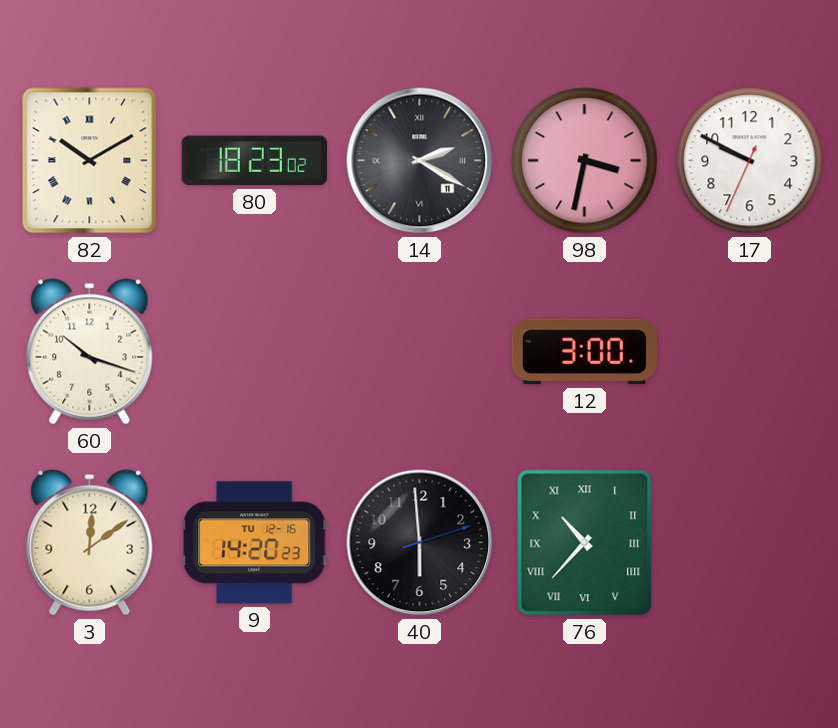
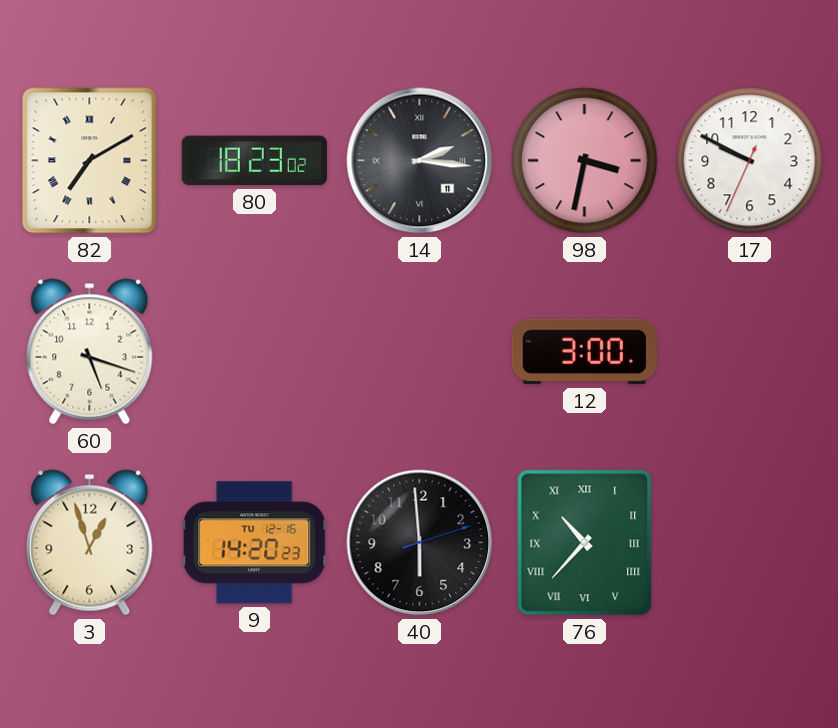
82: 10:10 -> 7:10
14: 2:20 -> 2:16
60: 10:18 -> 5:18
3: 12:09 -> 12:57
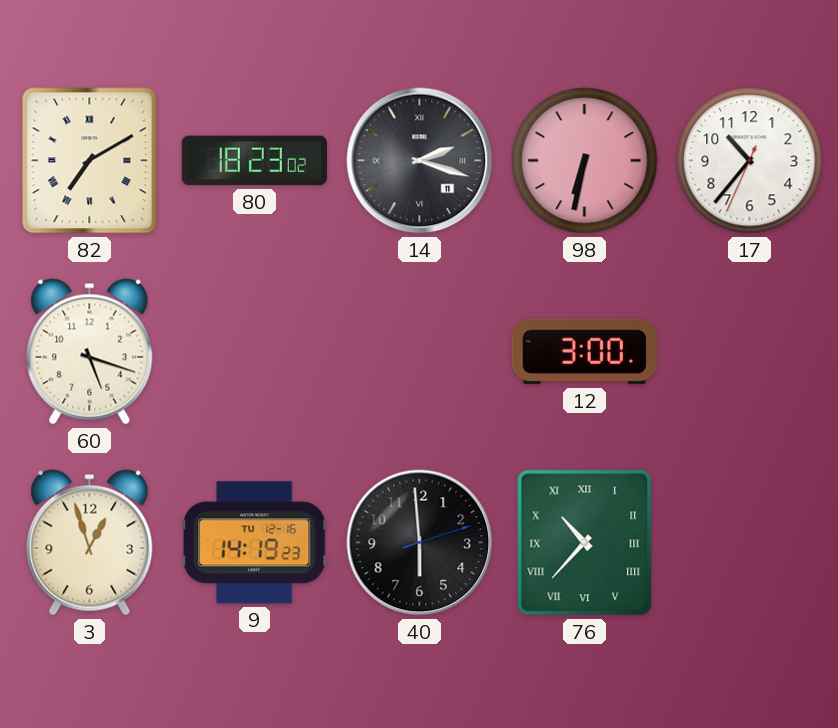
14: 2:16 -> 2:18
98: 3:32 -> 6:32
17: 9:49 -> 10:36
9: 14:20 -> 14:19
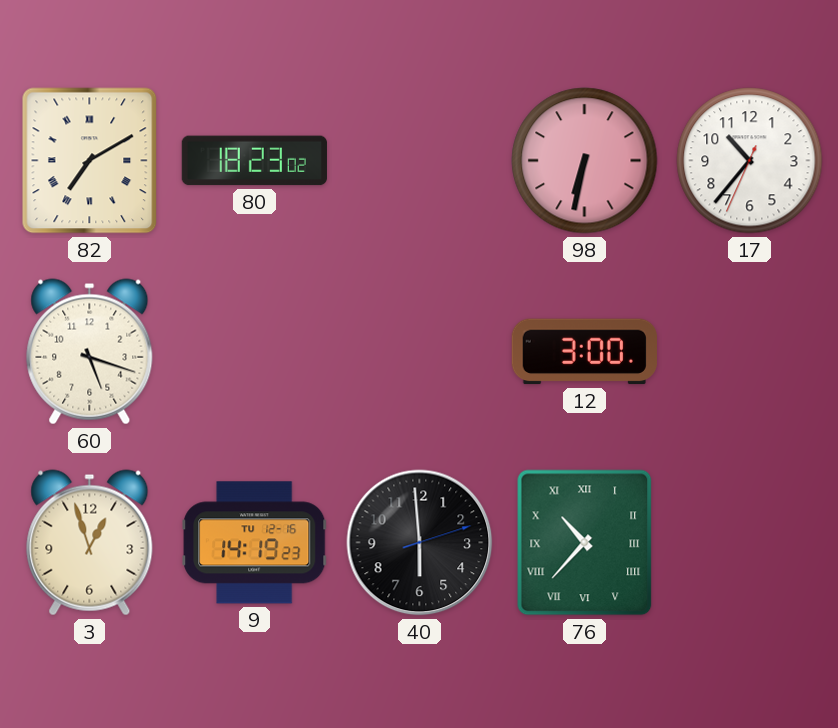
14: 2:18 -> none
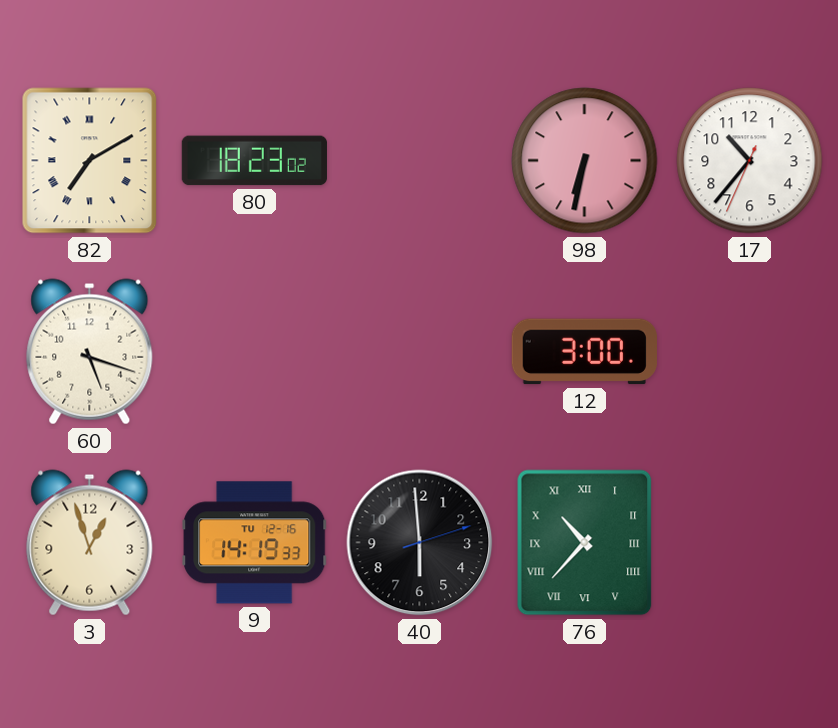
9: 14:19:23 -> 14:19:33
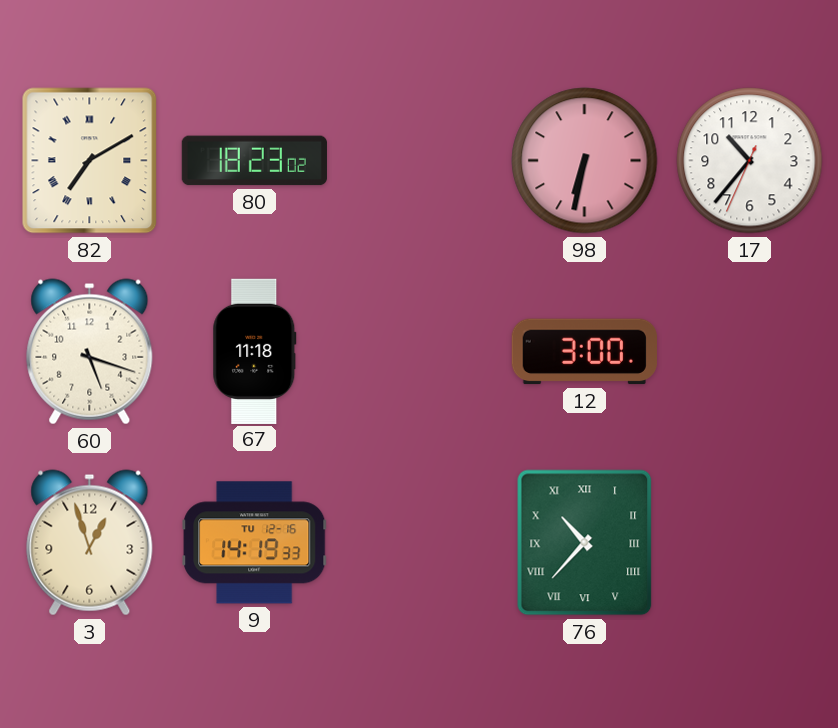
67: none -> 11:18
40: 5:59 -> none
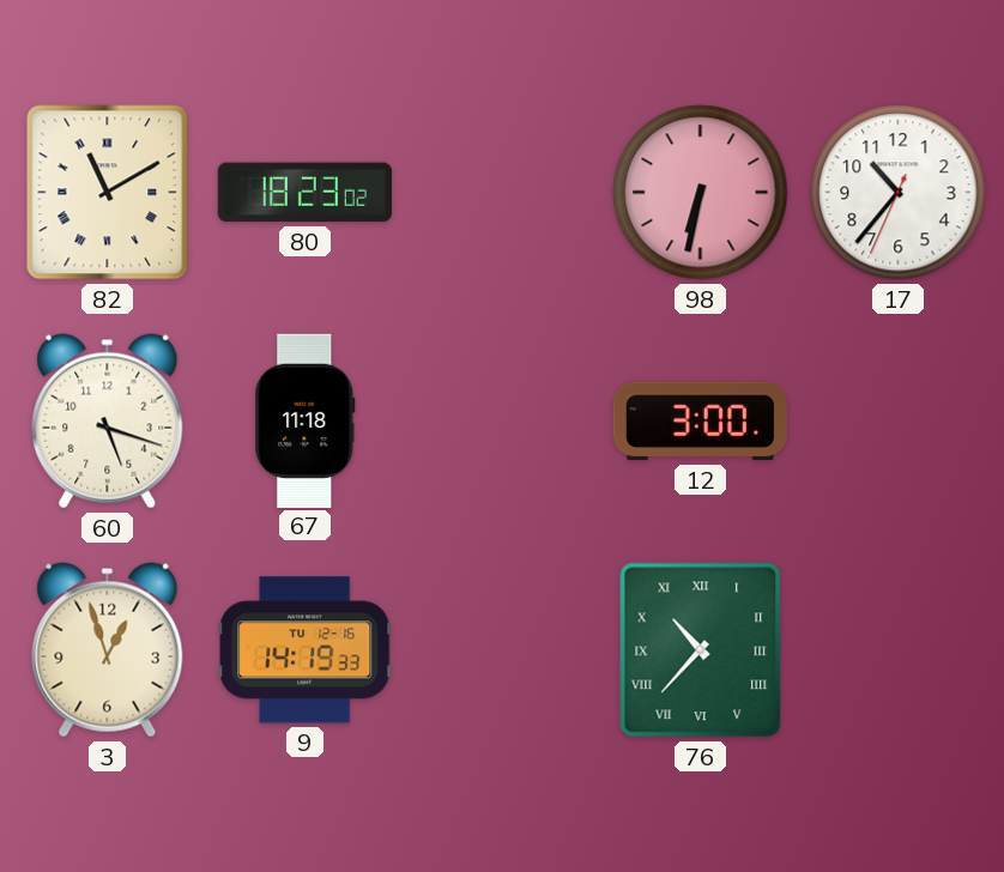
82: 7:10 -> 11:10
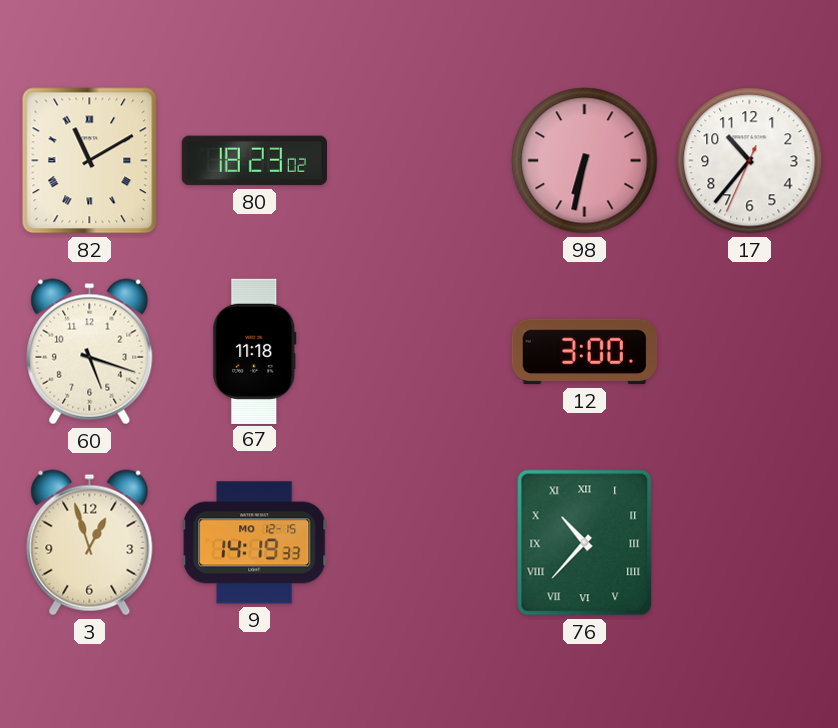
9 date: TU 12-16 -> MO 12-15
